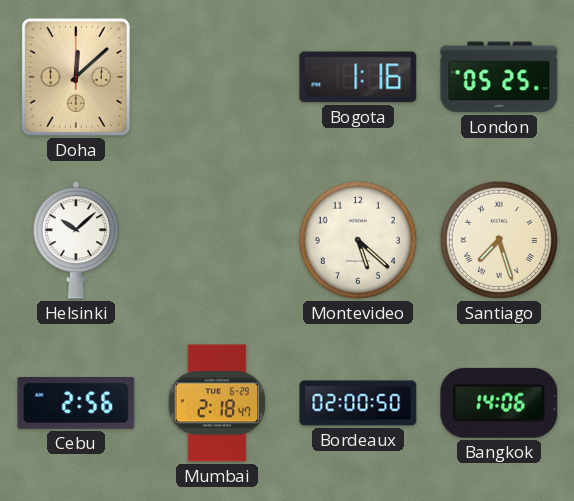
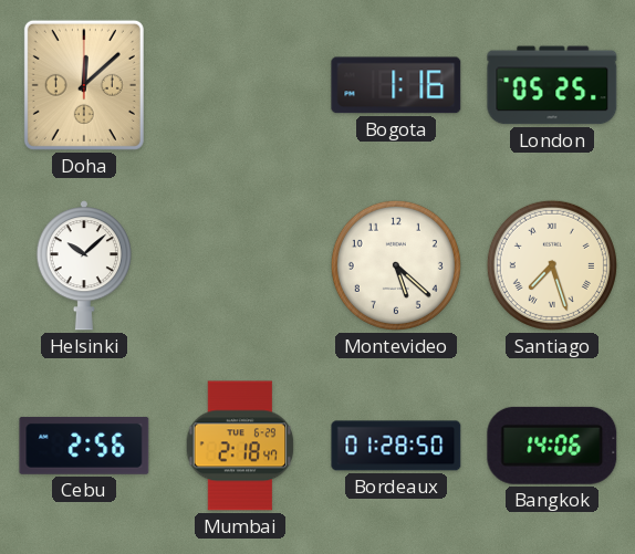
Bordeaux: 02:00 -> 01:28
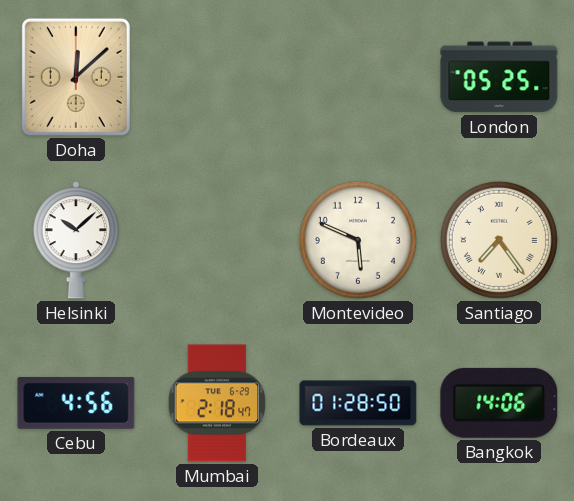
Bogota: 1:16 -> none
Montevideo: 5:22 -> 5:49
Santiago: 7:27 -> 7:24
Cebu: 2:56 -> 4:56
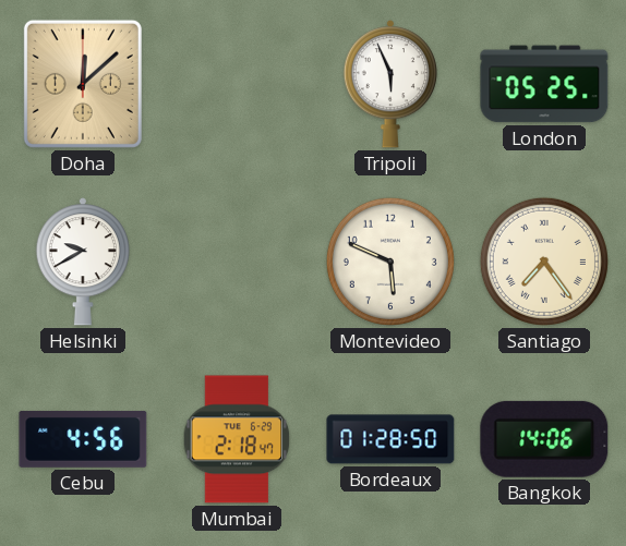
Tripoli: none -> 5:56
Helsinki: 10:08 -> 9:40
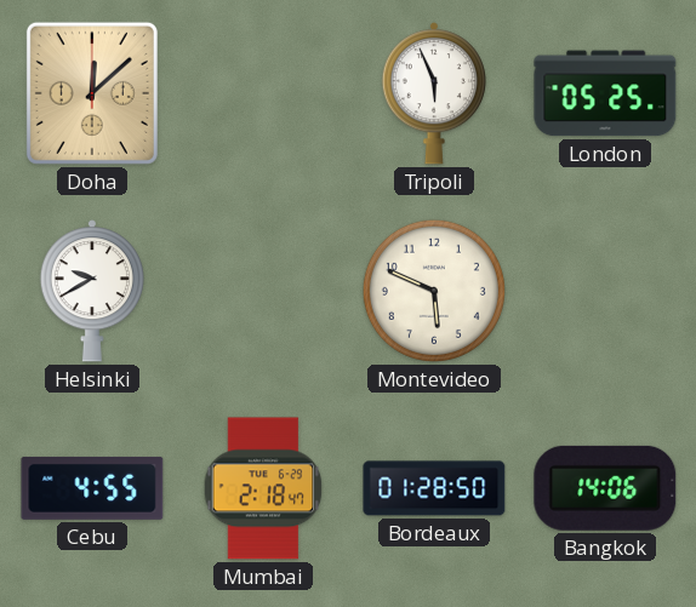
Santiago: 7:24 -> none
Cebu: 4:56 -> 4:55
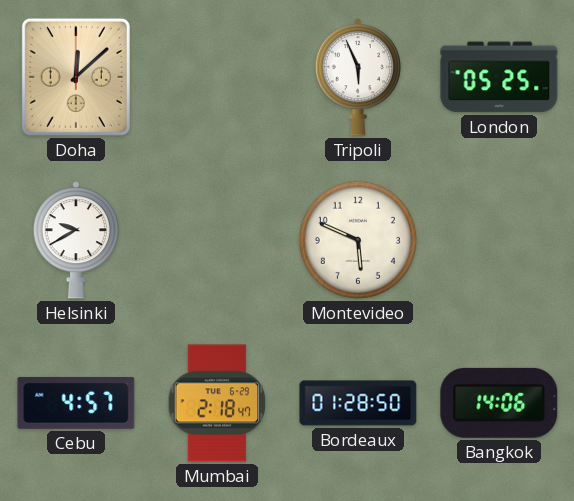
Cebu: 4:55 -> 4:57
